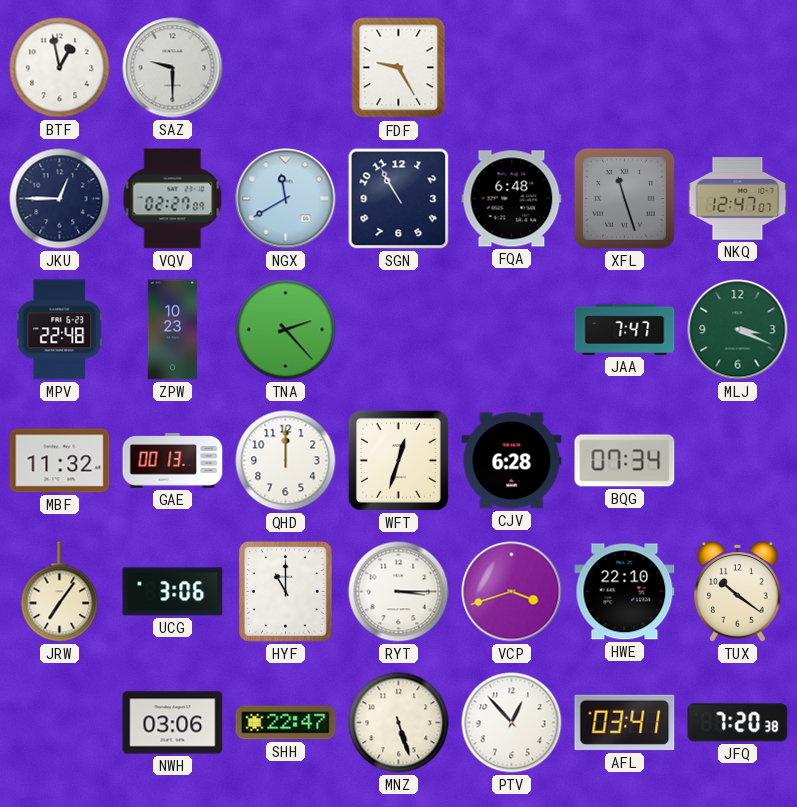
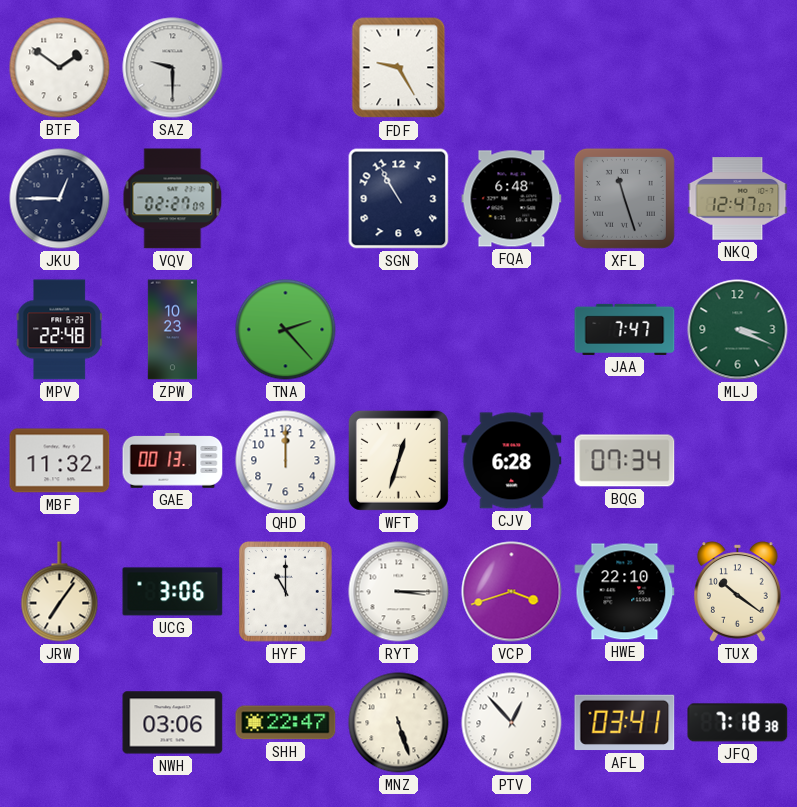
BTF: 12:58 -> 1:51
NGX: 11:40 -> none
JFQ: 7:20 -> 7:18
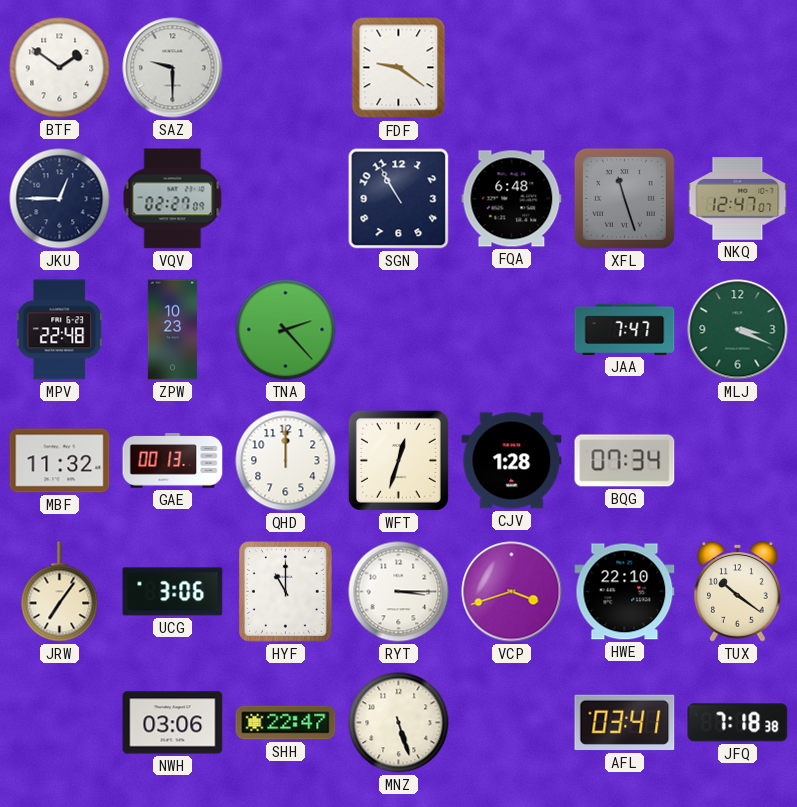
FDF: 9:25 -> 9:21
CJV: 6:28 -> 1:28
PTV: 12:53 -> none
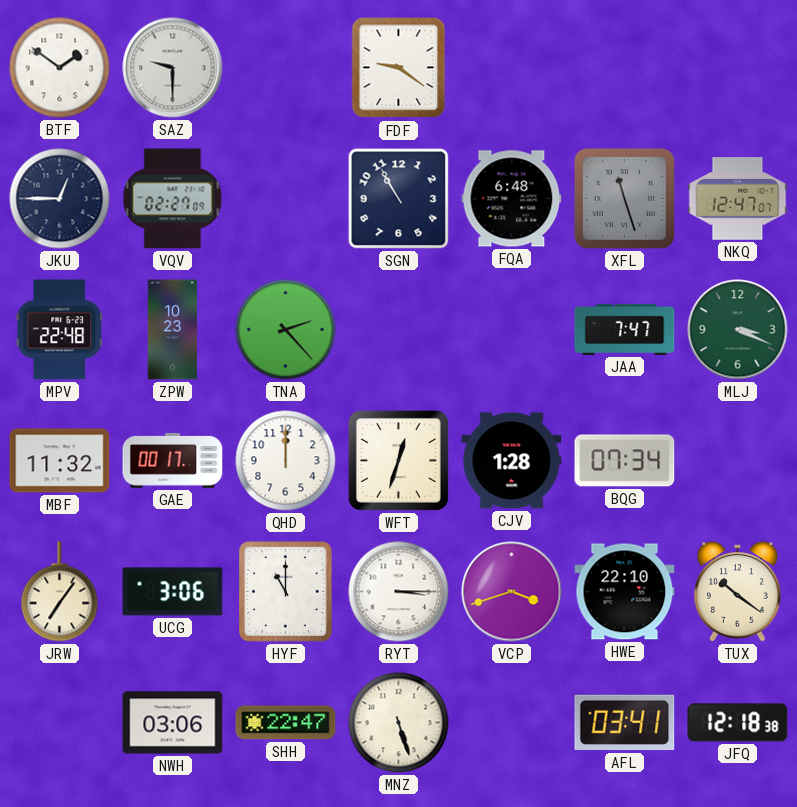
GAE: 00:13 -> 00:17
JFQ: 7:18 -> 12:18
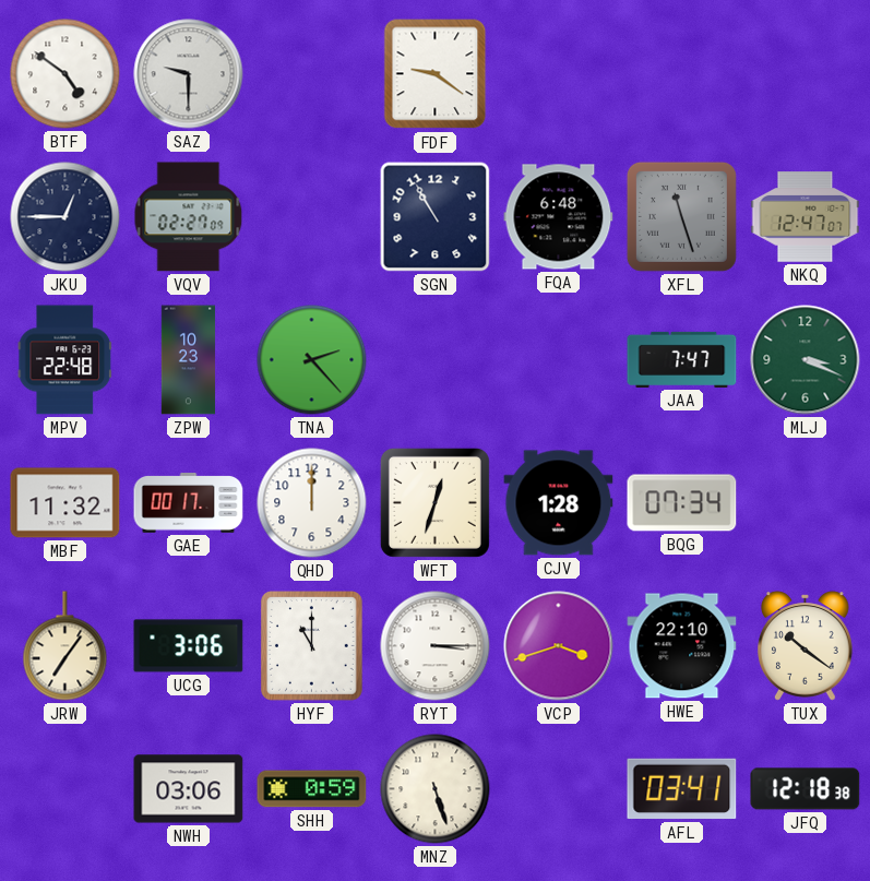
BTF: 1:51 -> 4:51
SHH: 22:47 -> 0:59
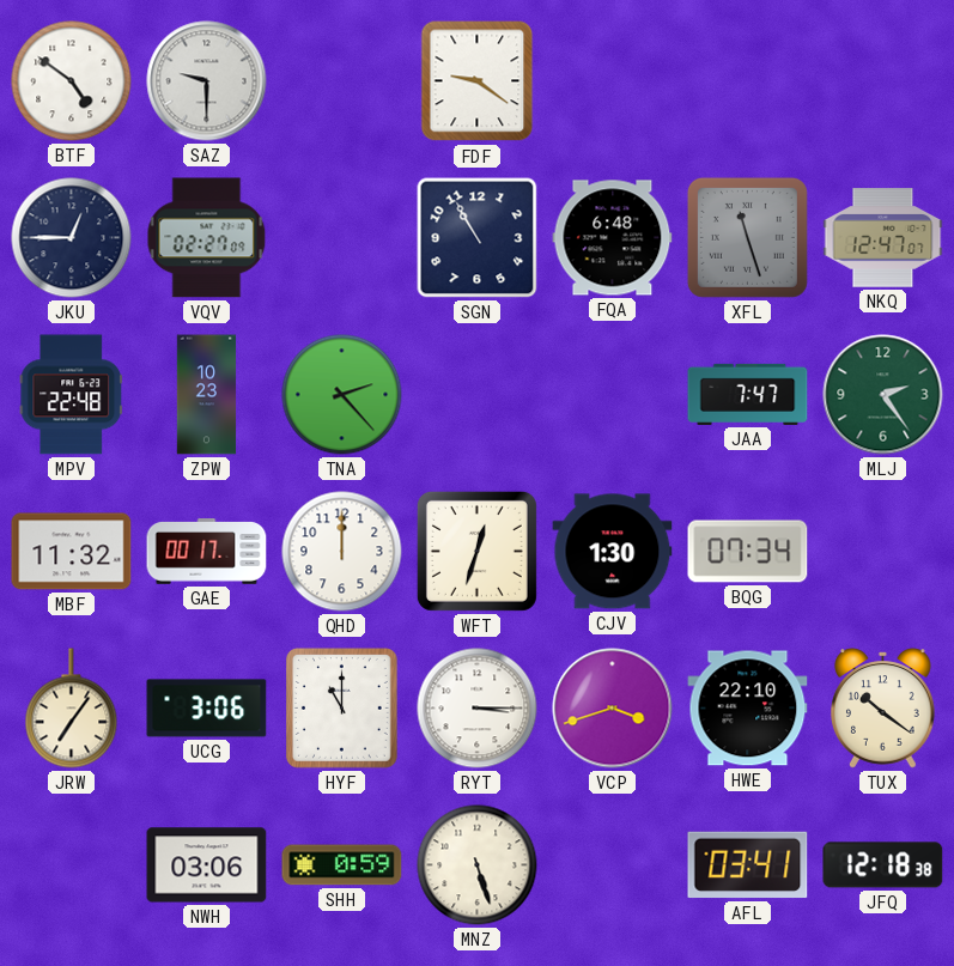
MLJ: 3:19 -> 2:24
CJV: 1:28 -> 1:30
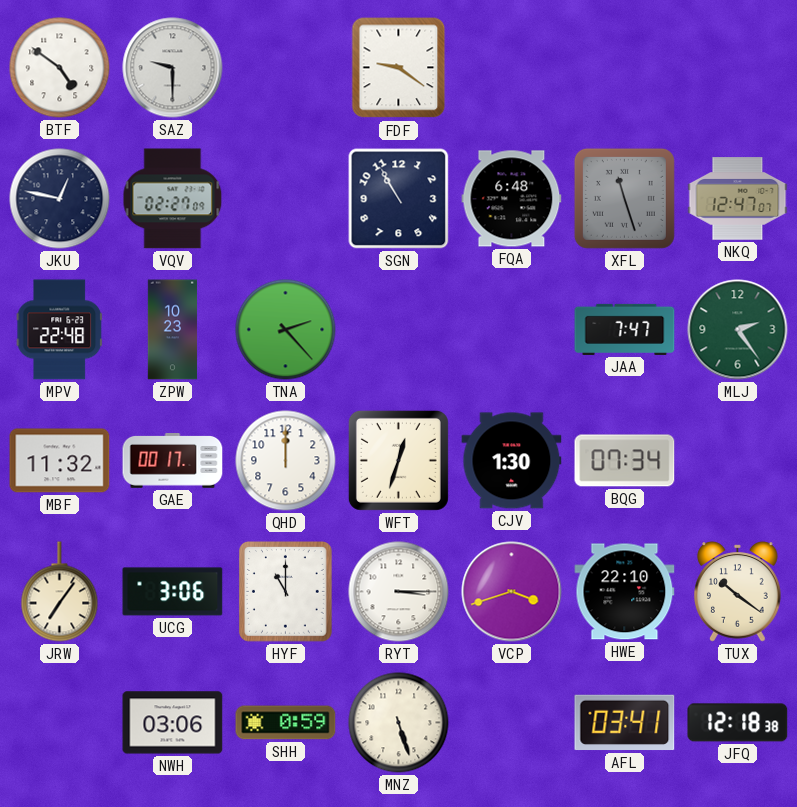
JKU: 12:45 -> 12:47
